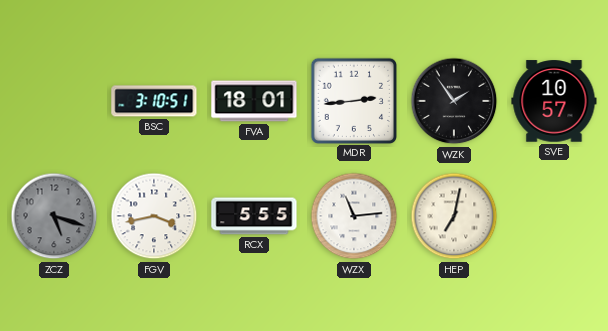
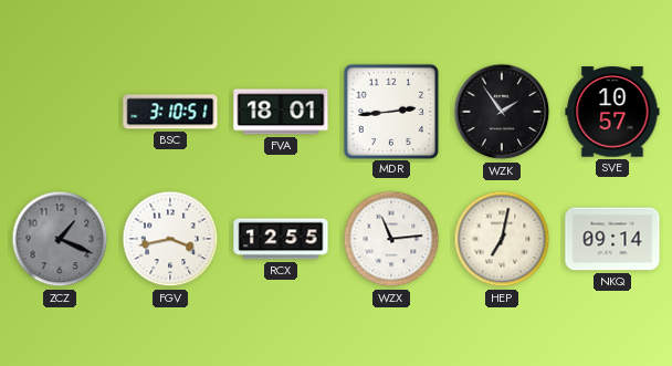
ZCZ: 5:18 -> 1:19
RCX: 5:55 -> 12:55
NKQ: none -> 09:14
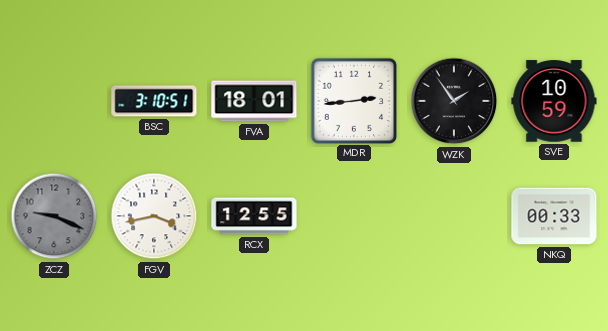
SVE: 10:57 -> 10:59
ZCZ: 1:19 -> 9:19
WZX: 11:14 -> none
HEP: 7:02 -> none
NKQ: 09:14 -> 00:33
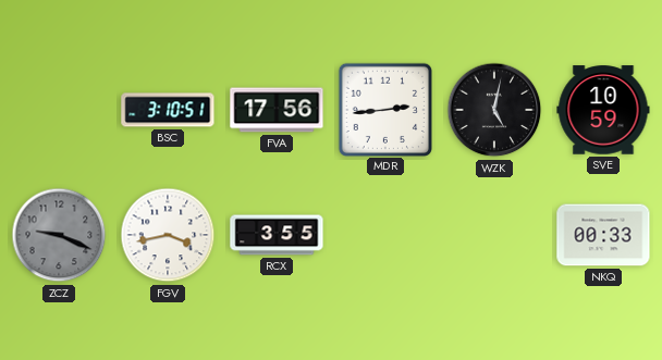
FVA: 18:01 -> 17:56
WZK: 1:54 -> 5:02
RCX: 12:55 -> 3:55
